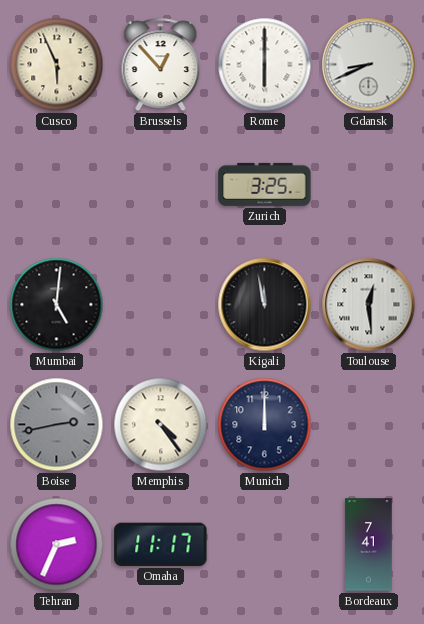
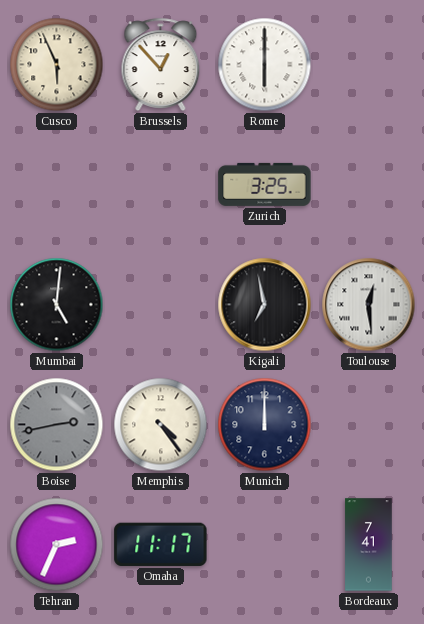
Gdansk: 8:41 -> none
Kigali: 11:58 -> 6:58
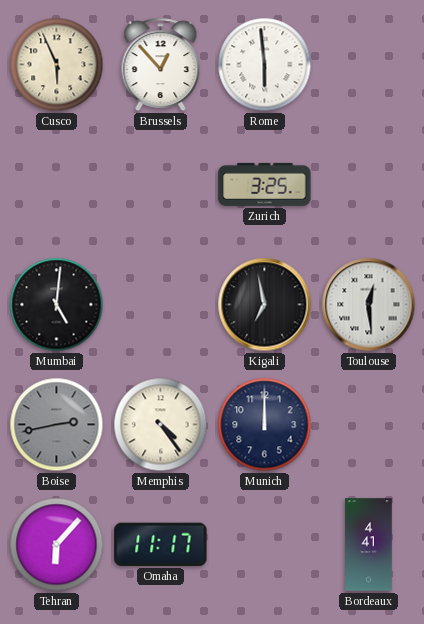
Rome: 6:00 -> 5:59
Tehran: 2:34 -> 6:07
Bordeaux: 7:41 -> 4:41
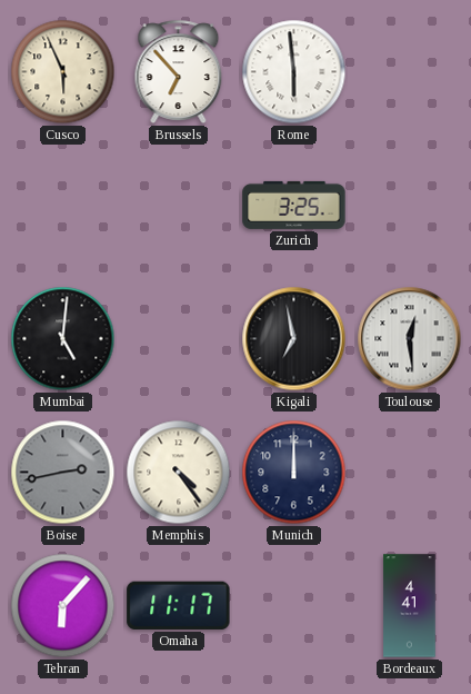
Brussels: 12:53 -> 6:53
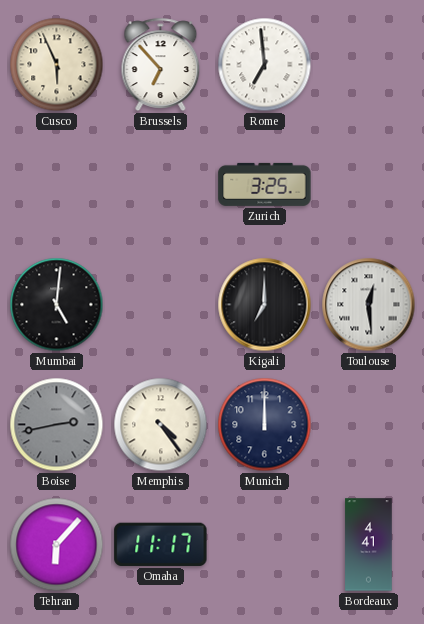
Rome: 5:59 -> 6:59
Kigali: 6:58 -> 7:00
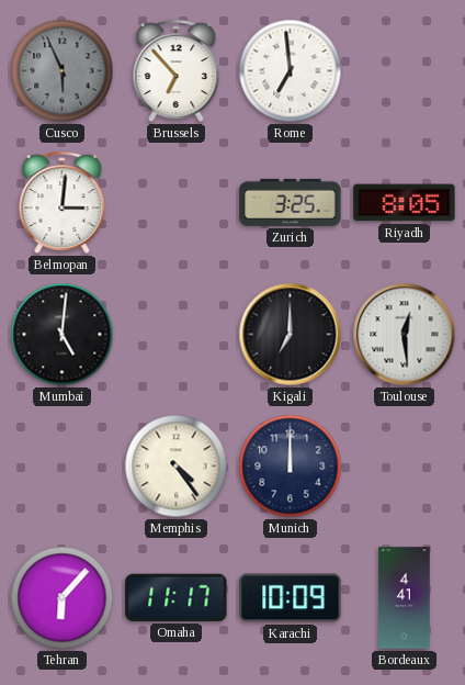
Cusco dial: cream -> grey
Belmopan: none -> 3:01
Riyadh: none -> 8:05
Boise: 2:43 -> none
Karachi: none -> 10:09
